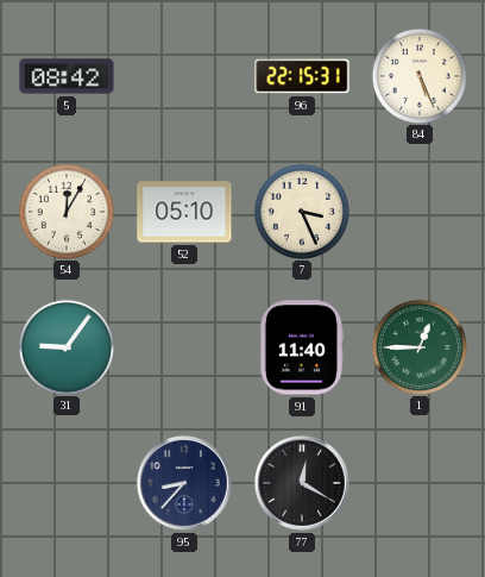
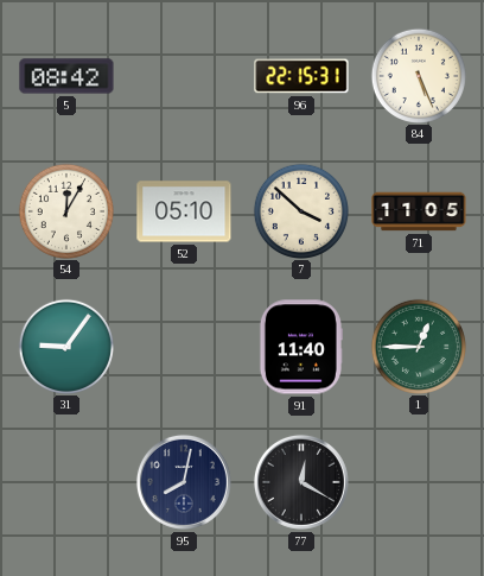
7: 3:26 -> 3:52
71: none -> 11:05
95: 8:37 -> 8:02
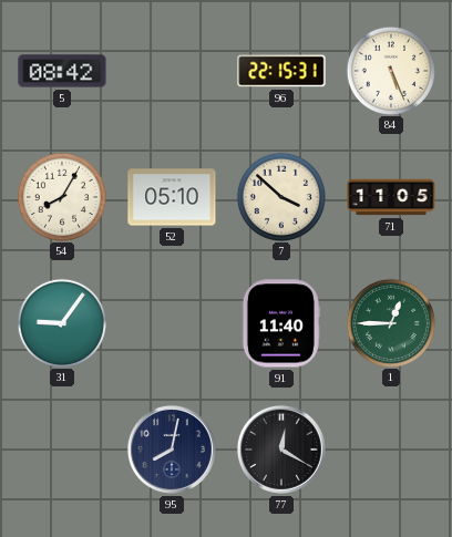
54: 12:05 -> 8:05
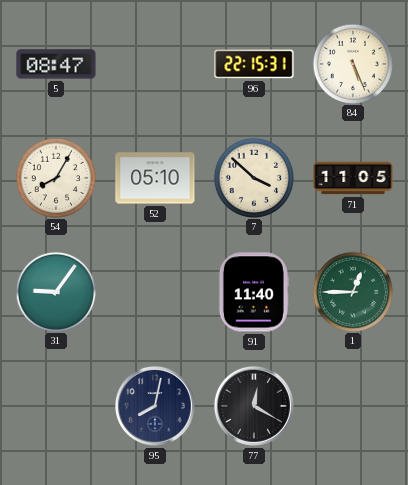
5: 08:42 -> 08:47
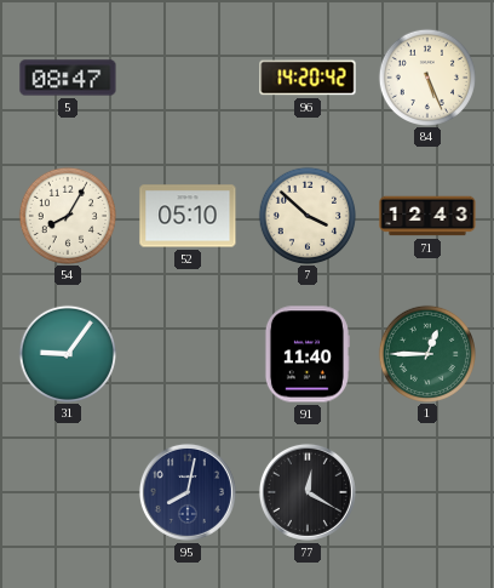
96: 22:15 -> 14:20
71: 11:05 -> 12:43
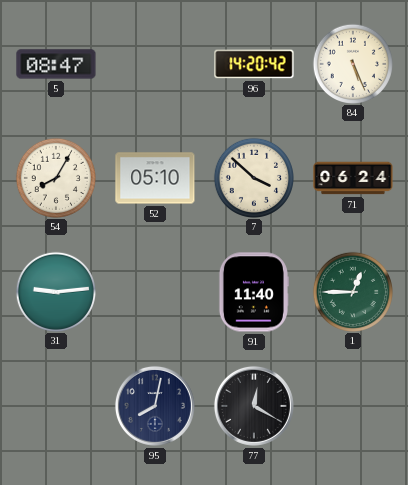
71: 12:43 -> 06:24
31: 9:06 -> 9:14
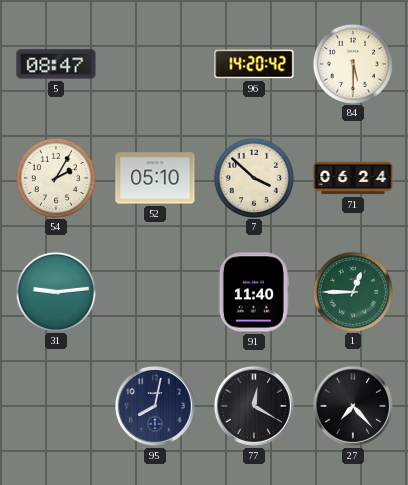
84: 5:26 -> 5:30
54: 8:05 -> 2:05
27: none -> 7:23
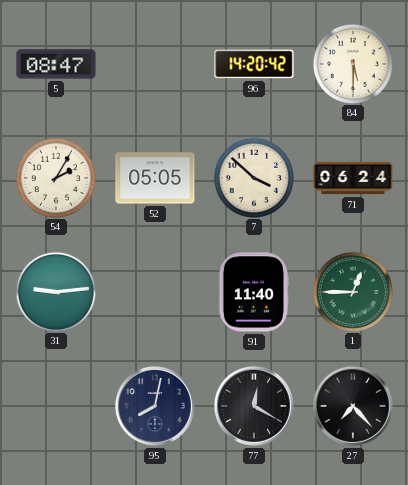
52: 05:10 -> 05:05
